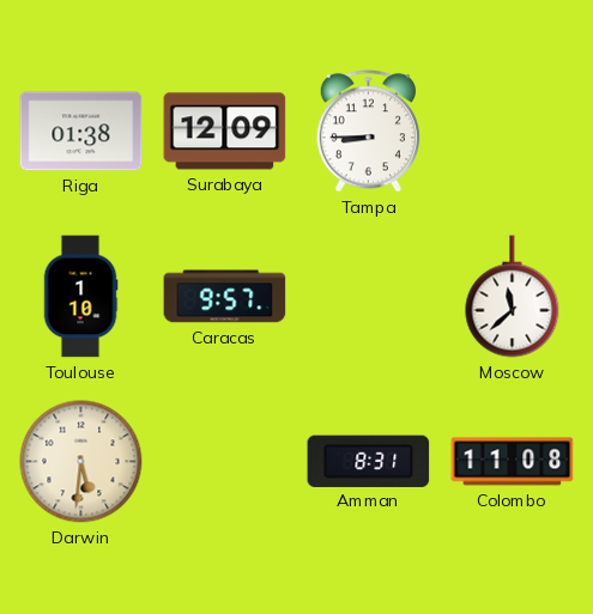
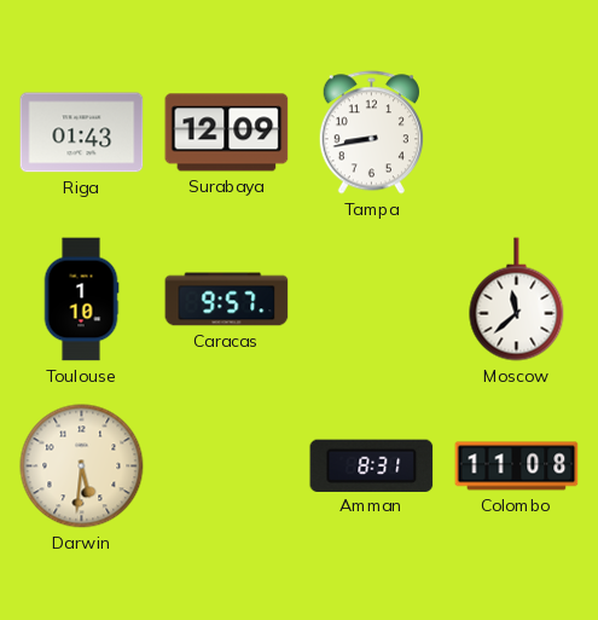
Riga: 01:38 -> 01:43
Tampa: 8:45 -> 8:43
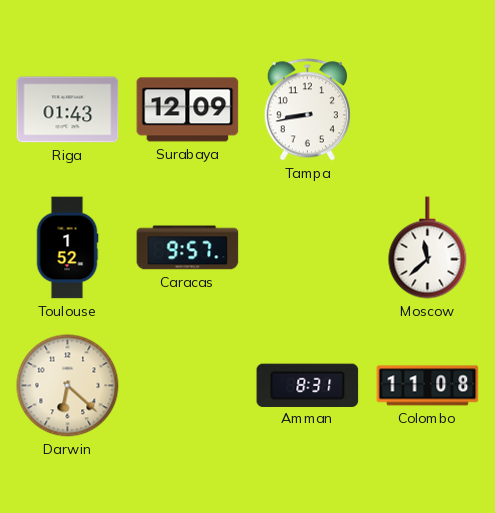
Toulouse: 1:10 -> 1:52
Darwin: 5:31 -> 6:22
